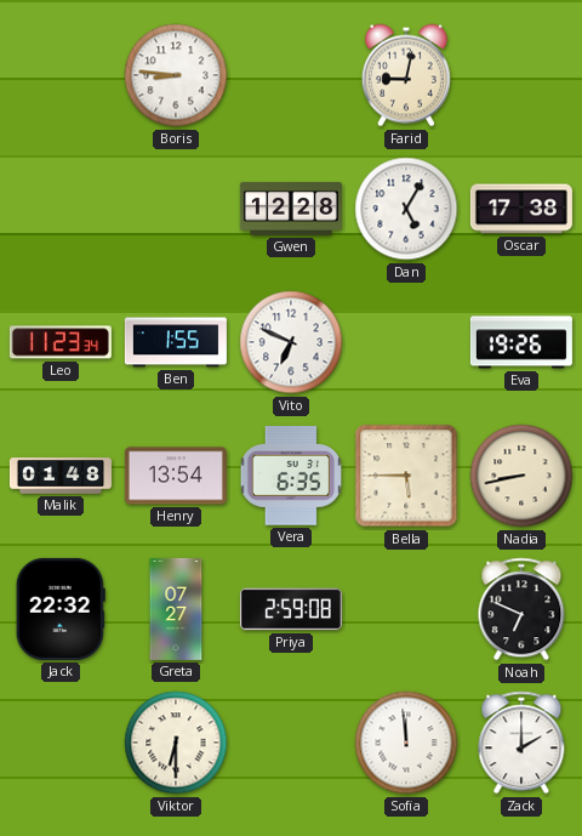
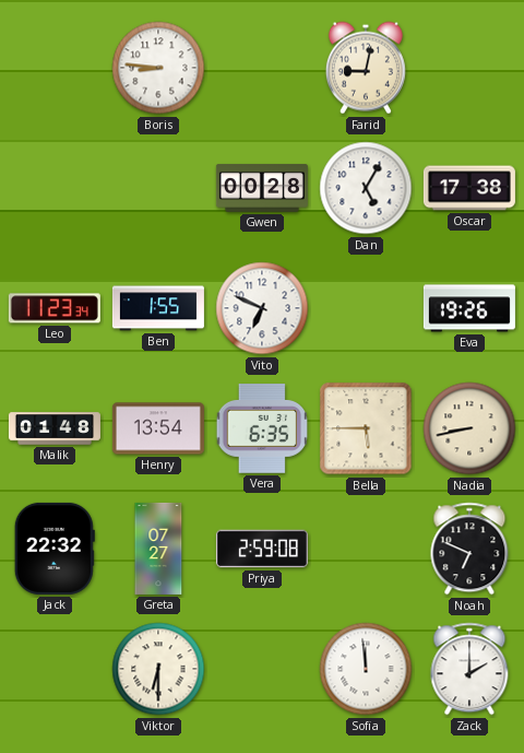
Gwen: 12:28 -> 00:28
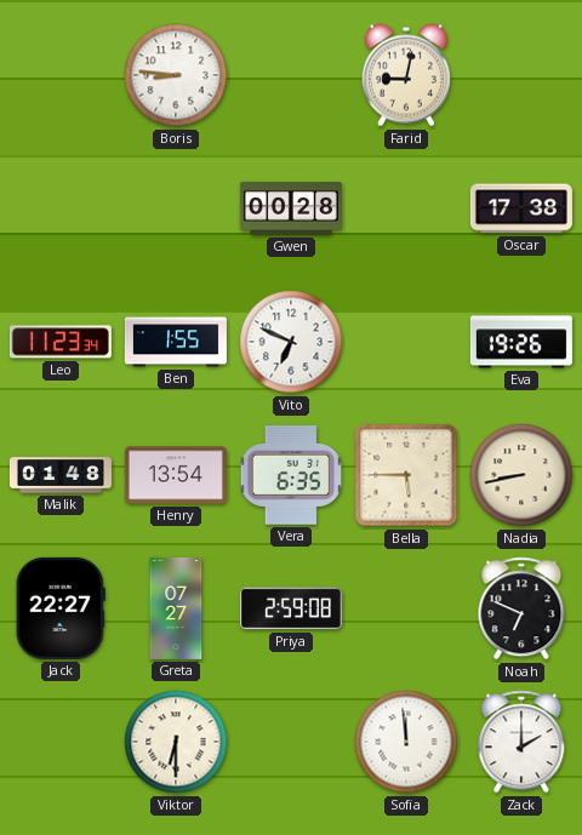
Dan: 5:05 -> none
Jack: 22:32 -> 22:27
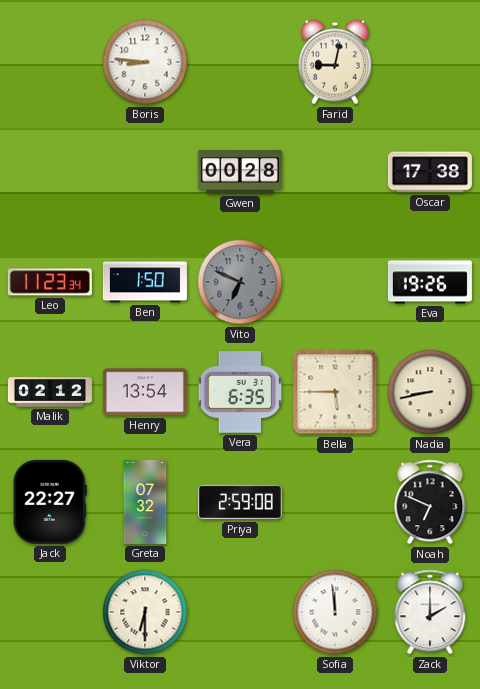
Ben: 1:55 -> 1:50
Vito dial: white -> grey
Malik: 01:48 -> 02:12
Greta: 07:27 -> 07:32
